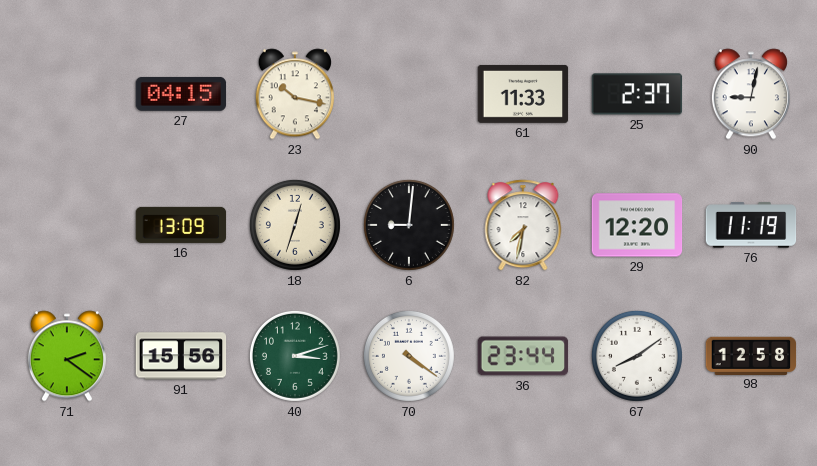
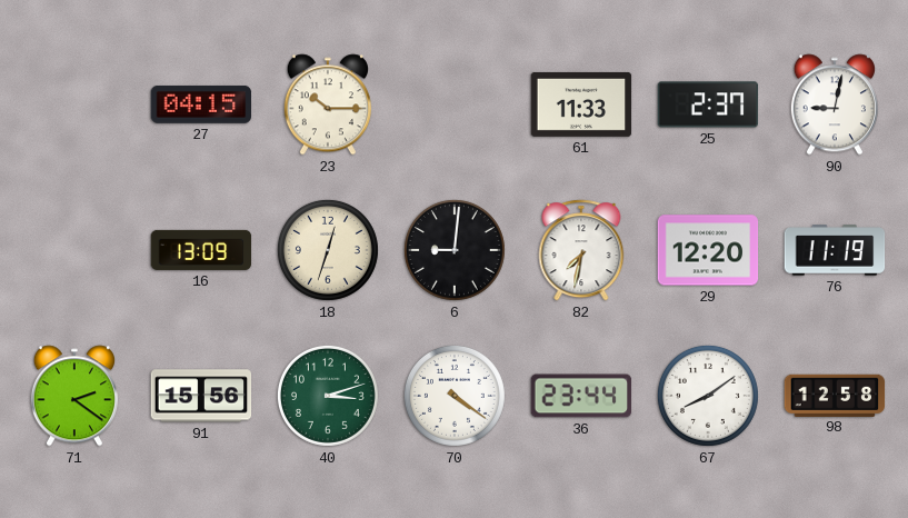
23: 10:17 -> 10:15
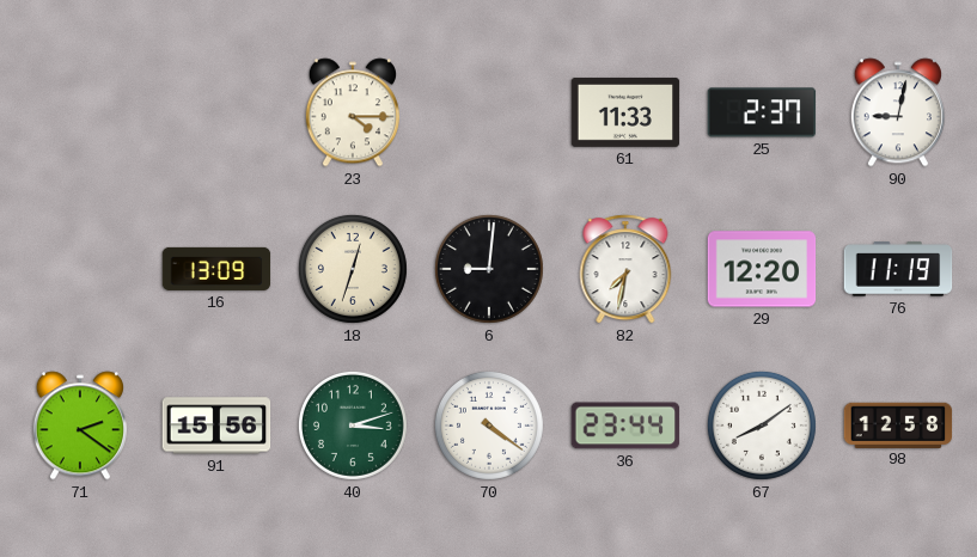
27: 04:15 -> none
23: 10:15 -> 4:15
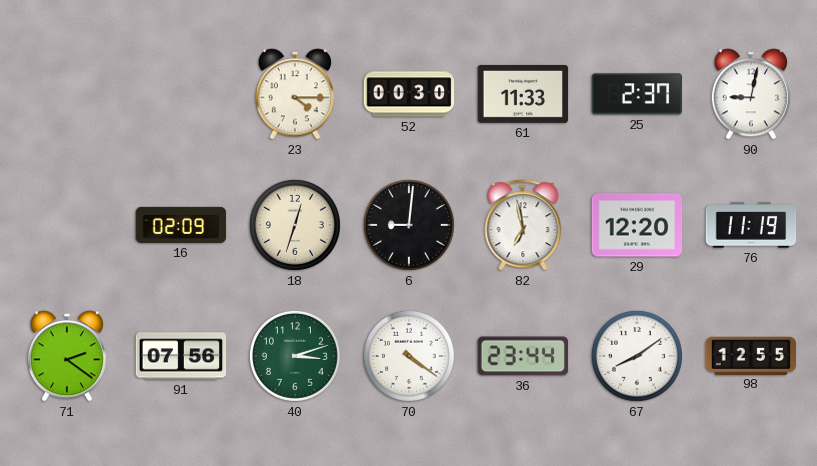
52: none -> 00:30
16: 13:09 -> 02:09
82: 7:32 -> 6:58
91: 15:56 -> 07:56
98: 12:58 -> 12:55
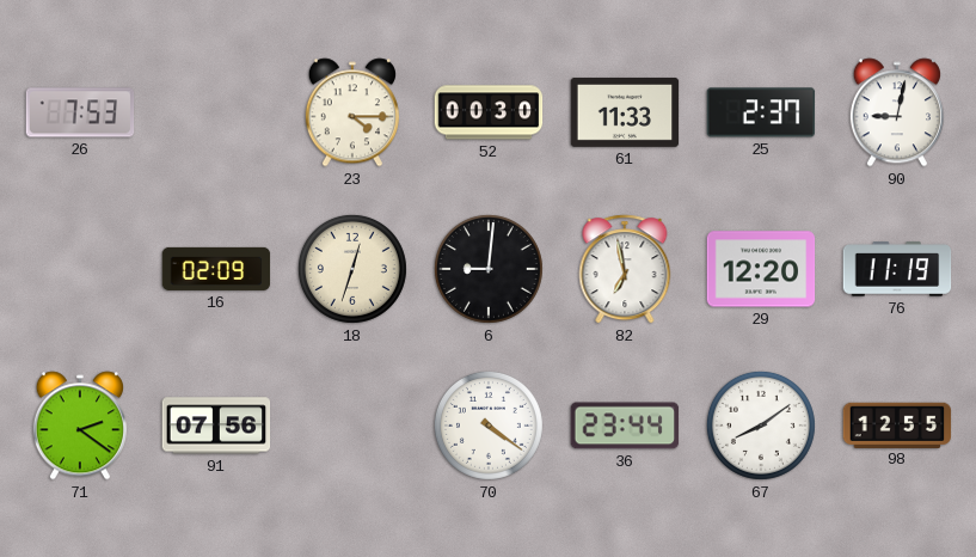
26: none -> 7:53
40: 3:12 -> none
